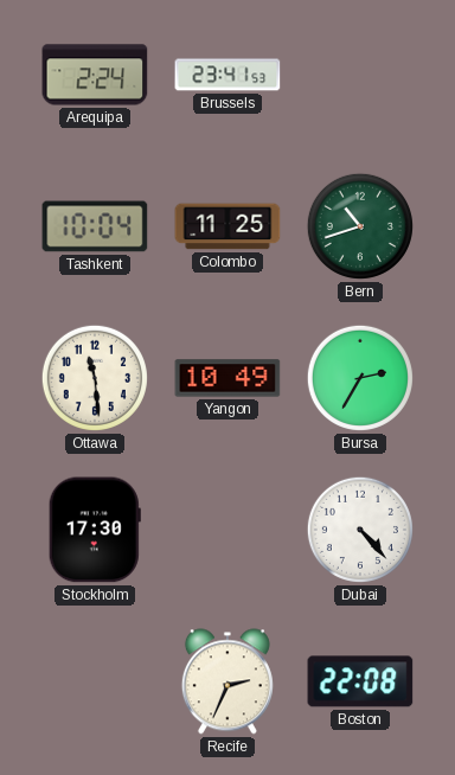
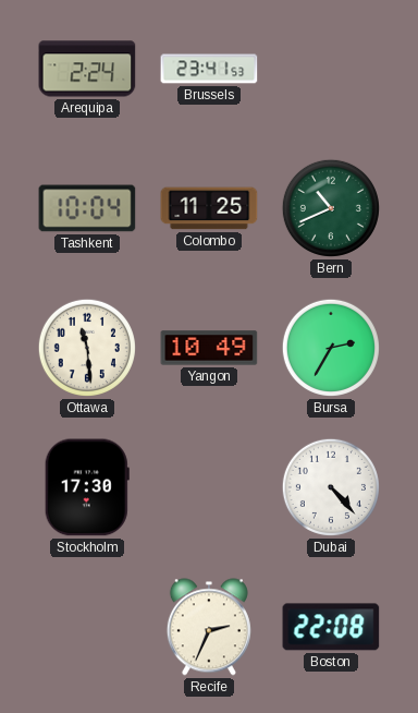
Bern: 10:42 -> 10:41
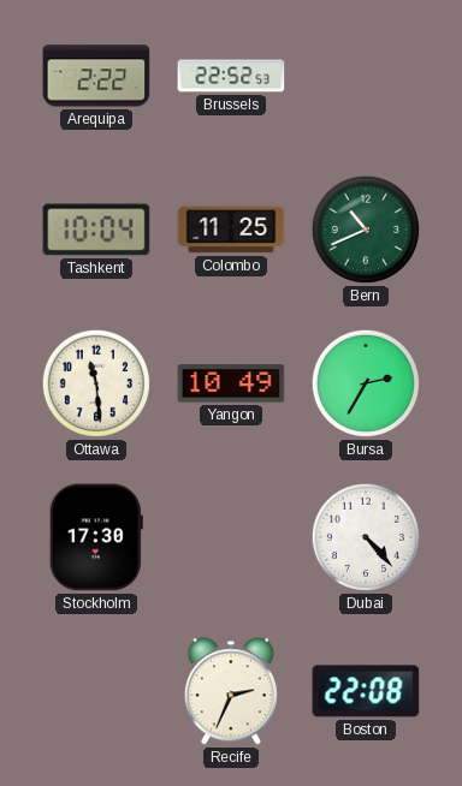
Arequipa: 2:24 -> 2:22
Brussels: 23:41 -> 22:52
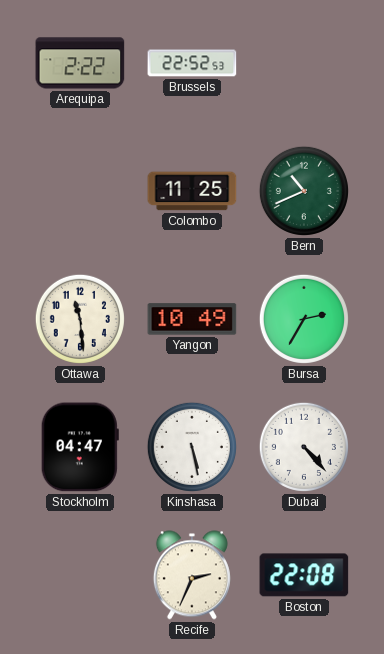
Tashkent: 10:04 -> none
Stockholm: 17:30 -> 04:47
Kinshasa: none -> 5:28
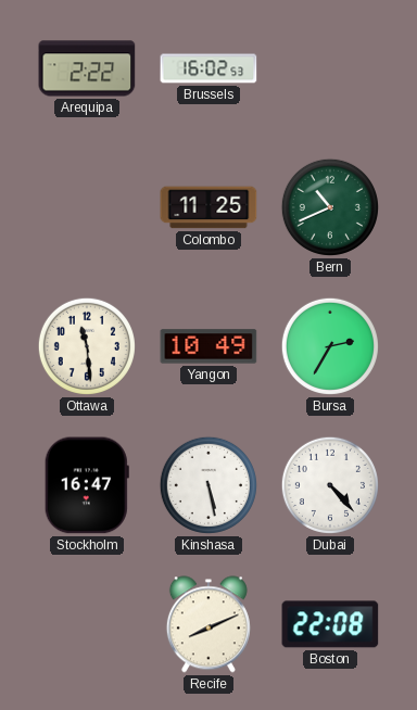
Brussels: 22:52 -> 16:02
Stockholm: 04:47 -> 16:47
Recife: 2:34 -> 8:11
